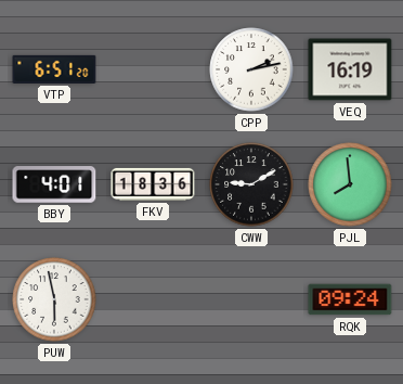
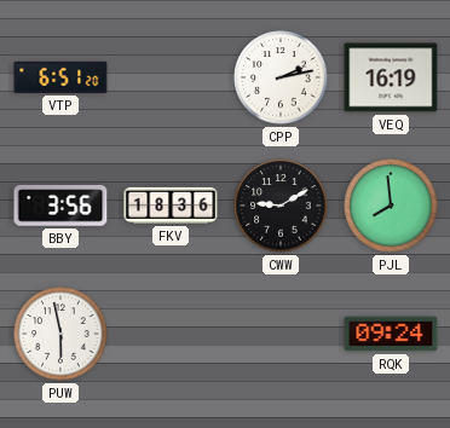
BBY: 4:01 -> 3:56
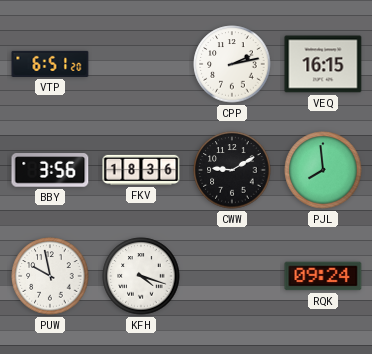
VEQ: 16:19 -> 16:15
PUW: 5:58 -> 9:58
KFH: none -> 4:18
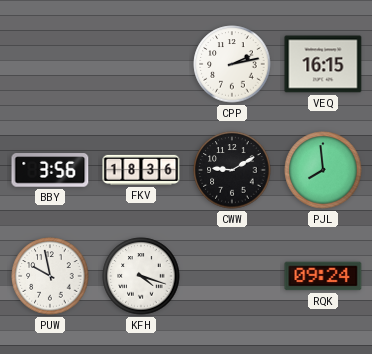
VTP: 6:51 -> none
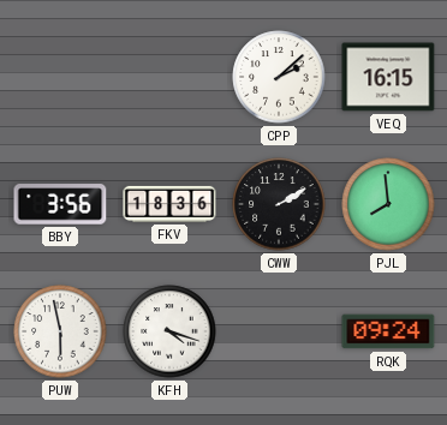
CPP: 2:13 -> 2:08
CWW: 9:10 -> 2:10
PUW: 9:58 -> 5:58
